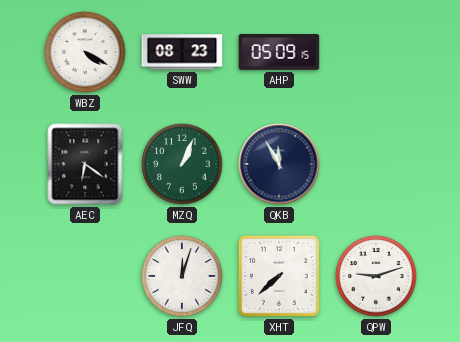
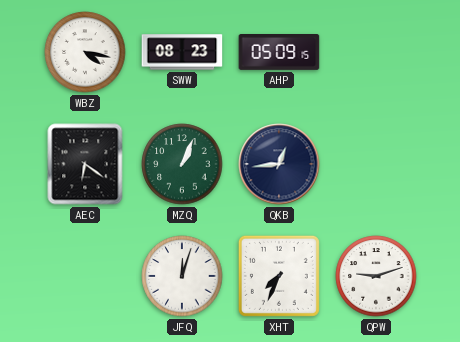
WBZ: 4:20 -> 4:17
QKB: 11:55 -> 12:44
XHT: 7:38 -> 7:34
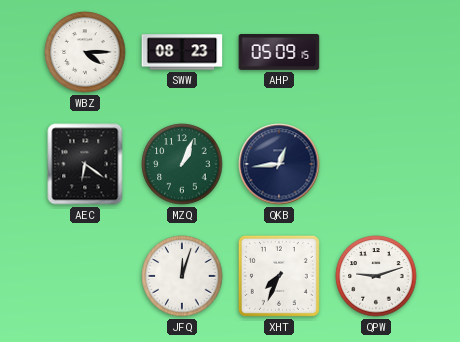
WBZ: 4:17 -> 4:15
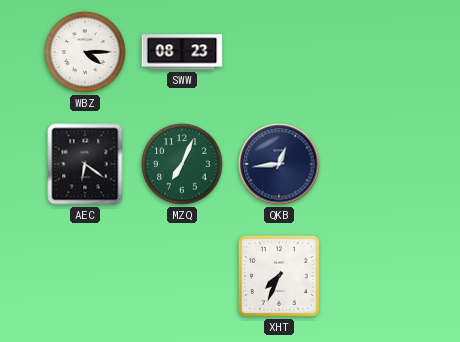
AHP: 05:09 -> none
MZQ: 1:04 -> 7:04
JFQ: 12:03 -> none
QPW: 9:12 -> none
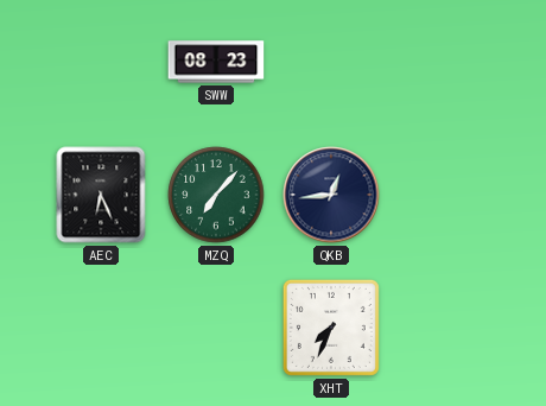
WBZ: 4:15 -> none
AEC: 6:21 -> 6:26
MZQ: 7:04 -> 7:07
